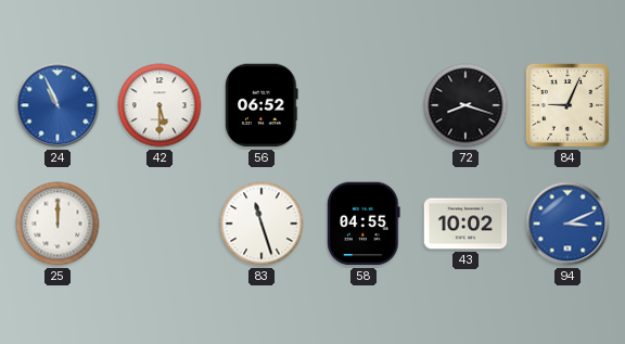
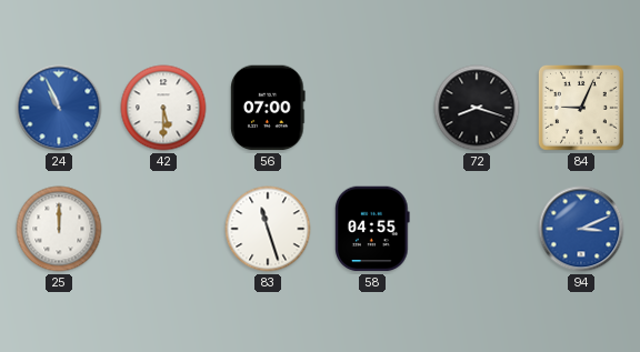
56: 06:52 -> 07:00
43: 10:02 -> none
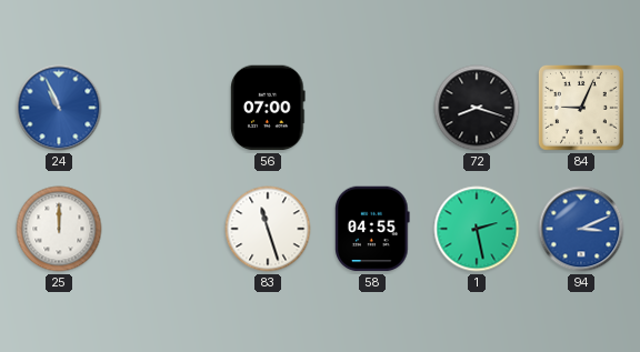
42: 5:30 -> none
1: none -> 2:28
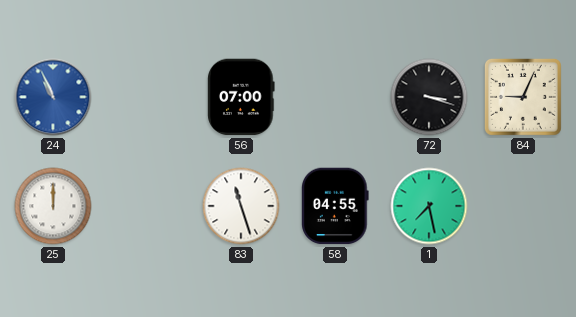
72: 8:18 -> 3:18
1: 2:28 -> 7:28
94: 3:11 -> none
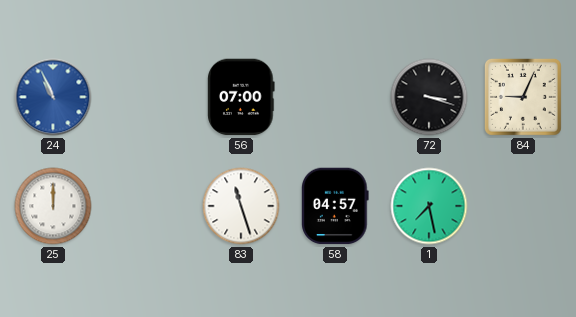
58: 04:55 -> 04:57
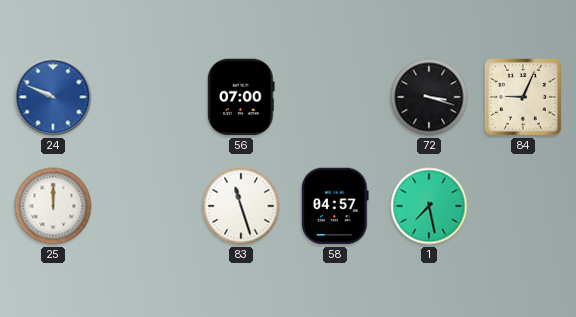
24: 10:56 -> 9:49
